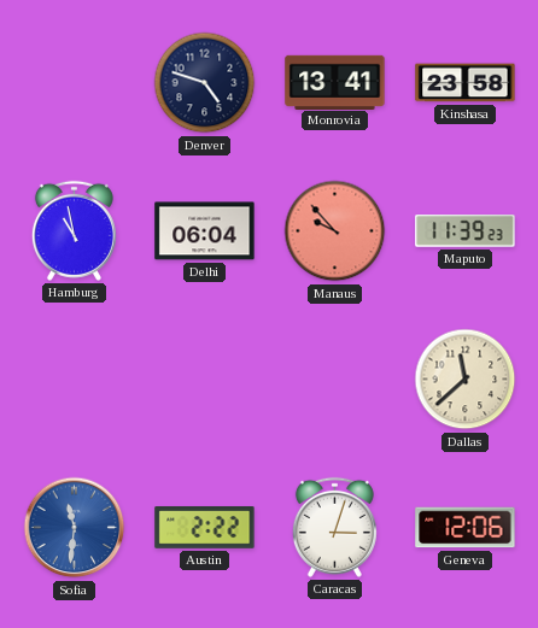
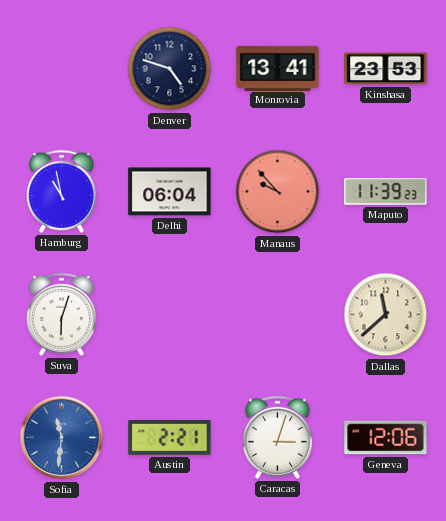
Kinshasa: 23:58 -> 23:53
Suva: none -> 6:03
Austin: 2:22 -> 2:21
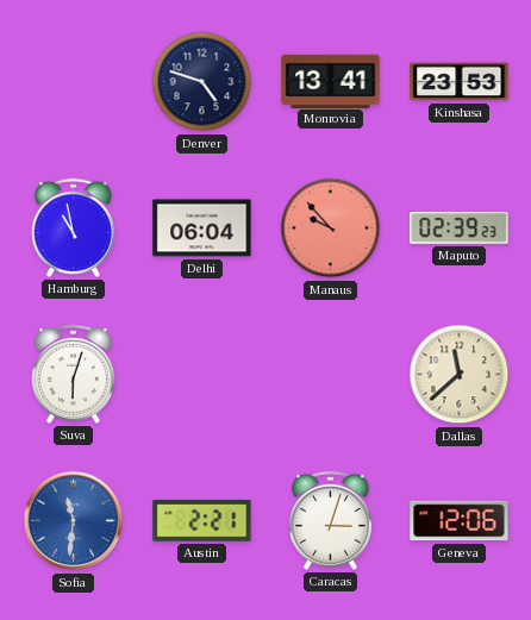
Maputo: 11:39 -> 02:39
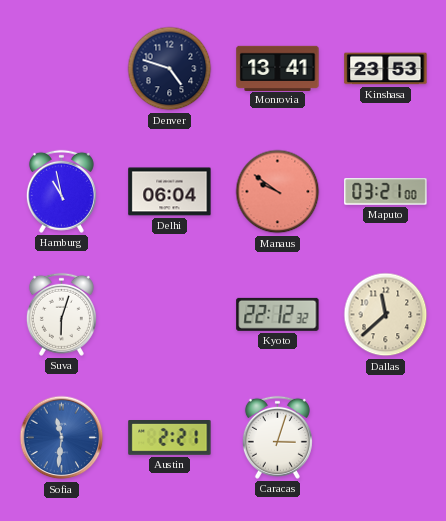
Manaus: 9:53 -> 9:51
Maputo: 02:39 -> 03:21
Kyoto: none -> 22:12
Geneva: 12:06 -> none
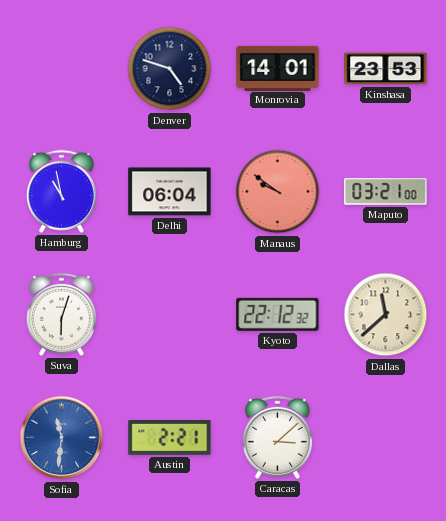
Monrovia: 13:41 -> 14:01
Caracas: 3:03 -> 3:08
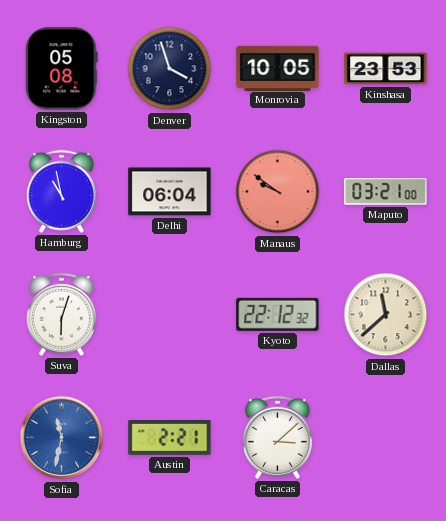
Kingston: none -> 05:08
Denver: 4:48 -> 3:57
Monrovia: 14:01 -> 10:05
Sofia: 11:31 -> 11:32
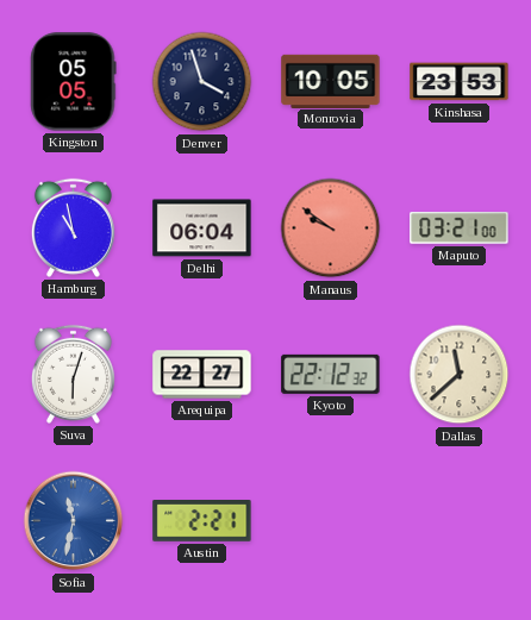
Kingston: 05:08 -> 05:05
Arequipa: none -> 22:27
Caracas: 3:08 -> none
